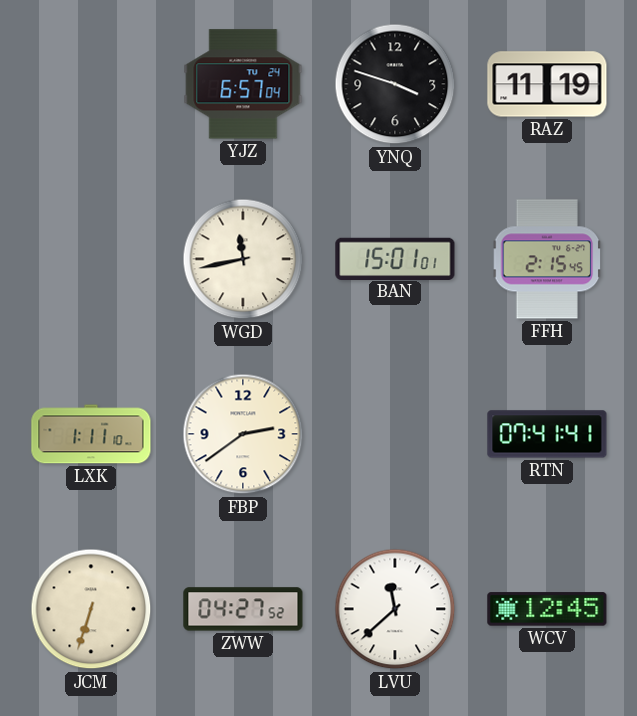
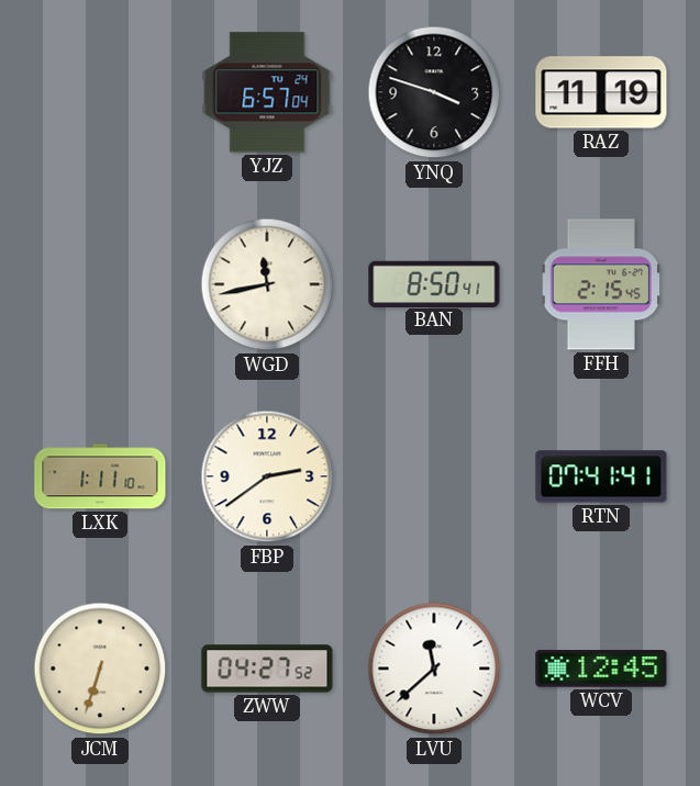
BAN: 15:01 -> 8:50
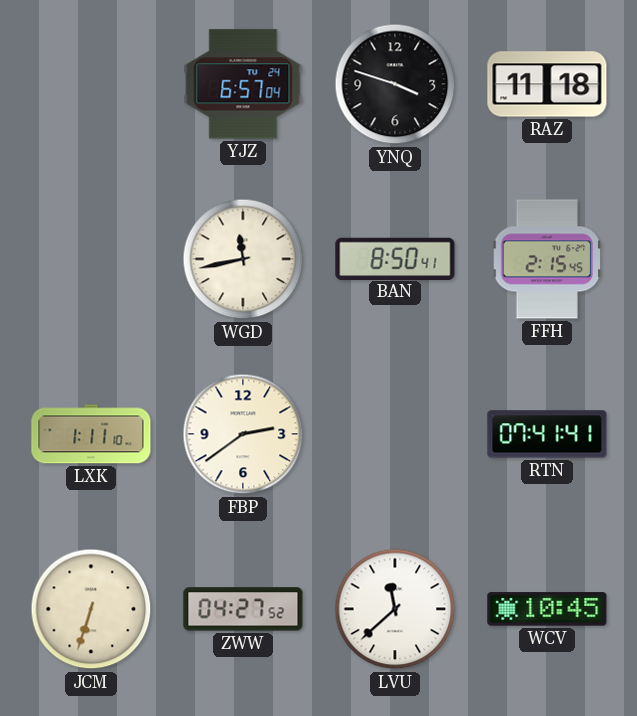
RAZ: 11:19 -> 11:18
WCV: 12:45 -> 10:45
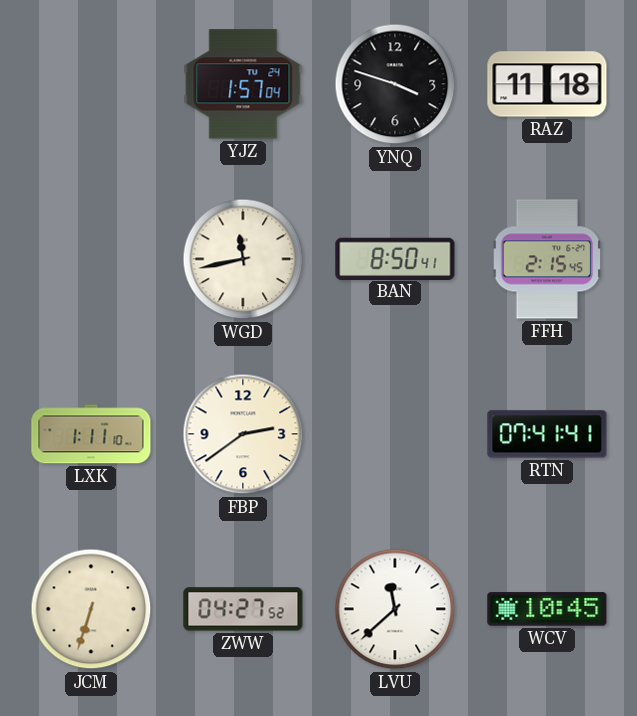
YJZ: 6:57 -> 1:57
